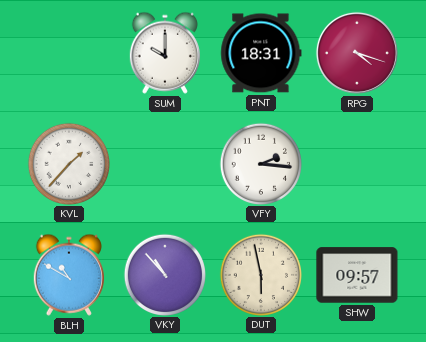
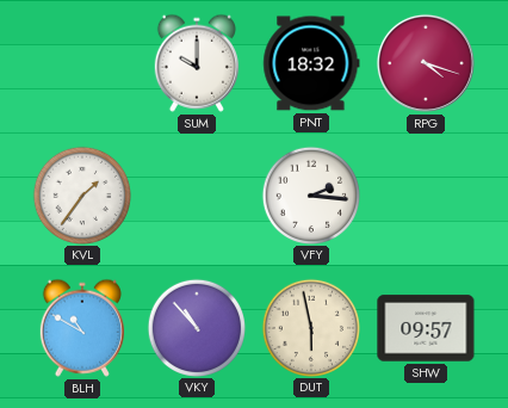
PNT: 18:31 -> 18:32
KVL: 1:37 -> 1:36
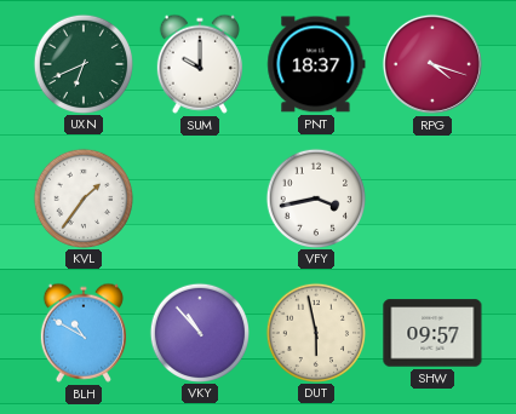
UXN: none -> 6:41
PNT: 18:32 -> 18:37
VFY: 2:16 -> 3:43
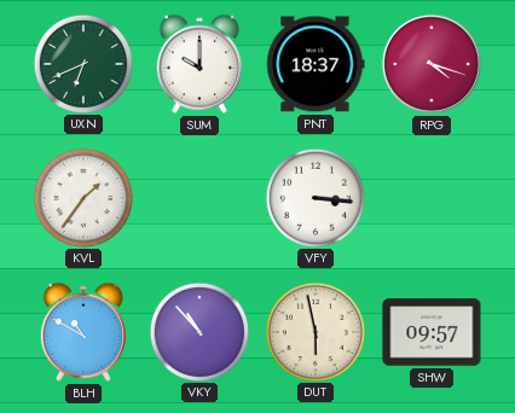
VFY: 3:43 -> 3:16
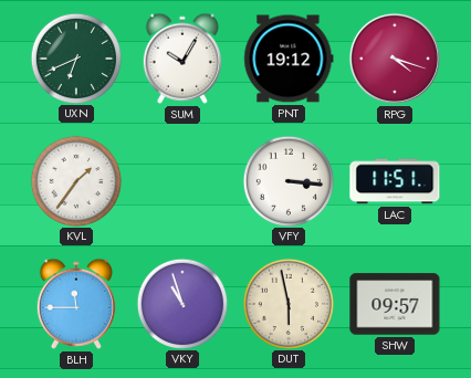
SUM: 10:00 -> 10:05
PNT: 18:37 -> 19:12
LAC: none -> 11:51
BLH: 10:50 -> 11:45
VKY: 10:53 -> 10:57
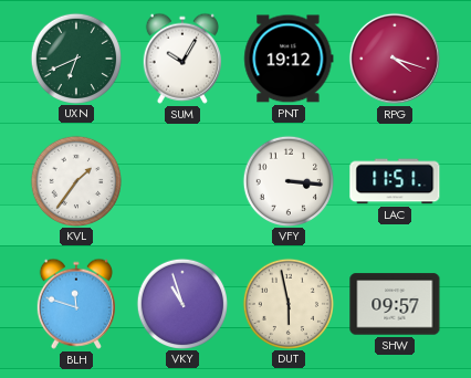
BLH: 11:45 -> 11:48
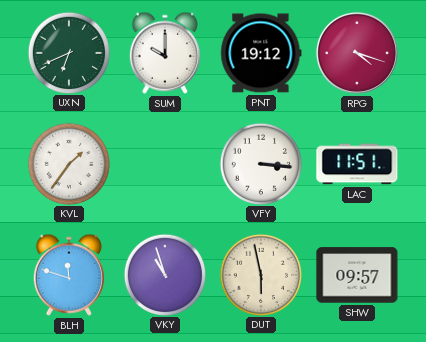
SUM: 10:05 -> 10:00
